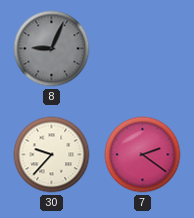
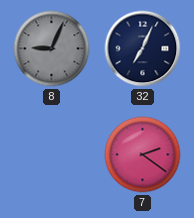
32: none -> 7:04
30: 9:37 -> none
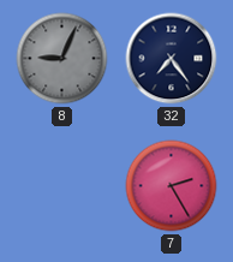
32: 7:04 -> 7:24
7: 2:21 -> 2:25
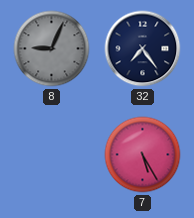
7: 2:25 -> 5:25
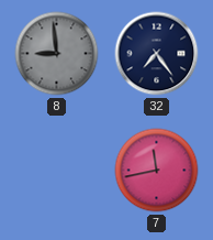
8: 9:04 -> 8:59
7: 5:25 -> 11:43
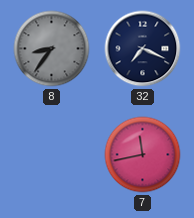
8: 8:59 -> 8:36
32: 7:24 -> 7:19
